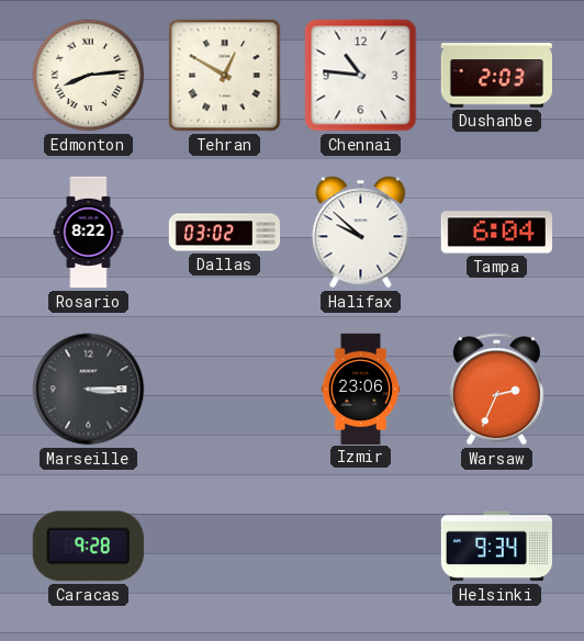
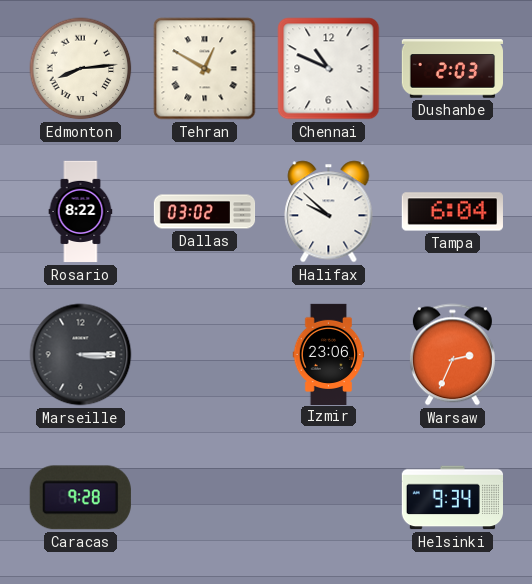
Chennai: 10:46 -> 10:49
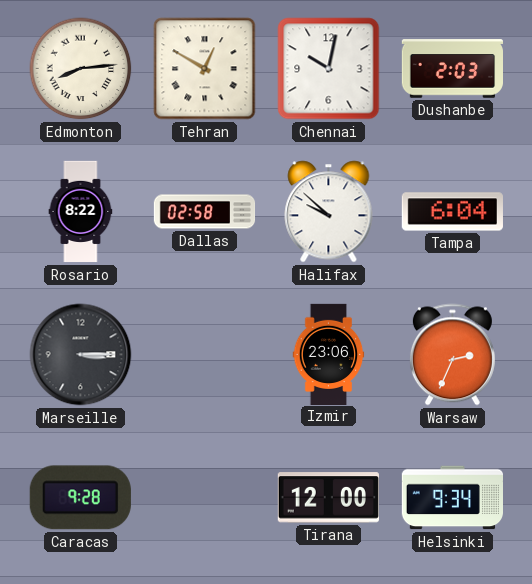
Chennai: 10:49 -> 10:02
Dallas: 03:02 -> 02:58
Tirana: none -> 12:00
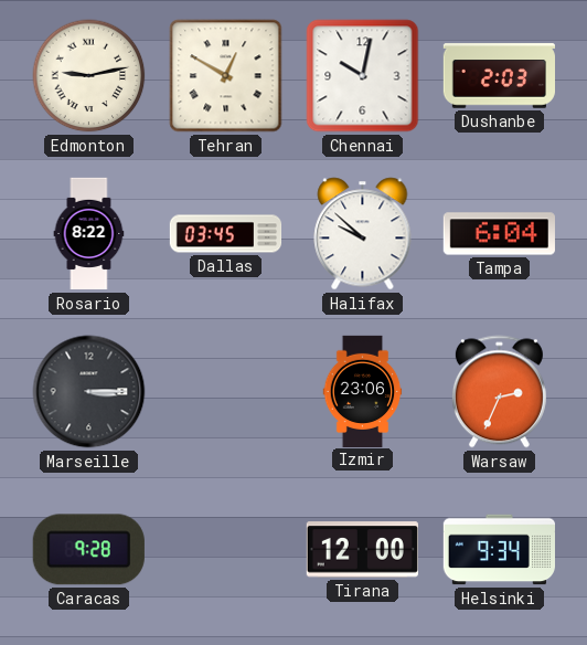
Edmonton: 8:14 -> 9:13
Dallas: 02:58 -> 03:45
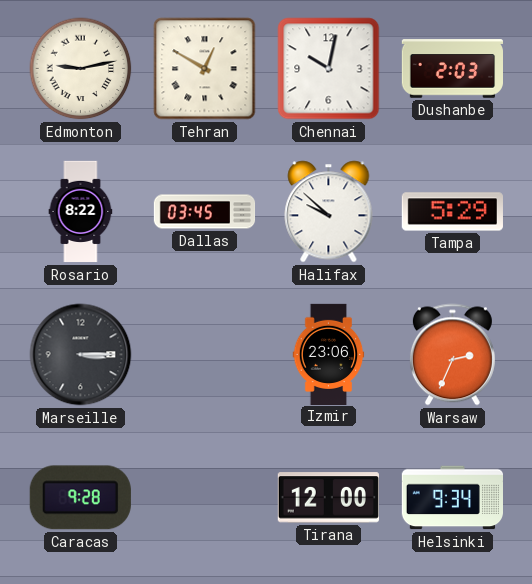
Tampa: 6:04 -> 5:29
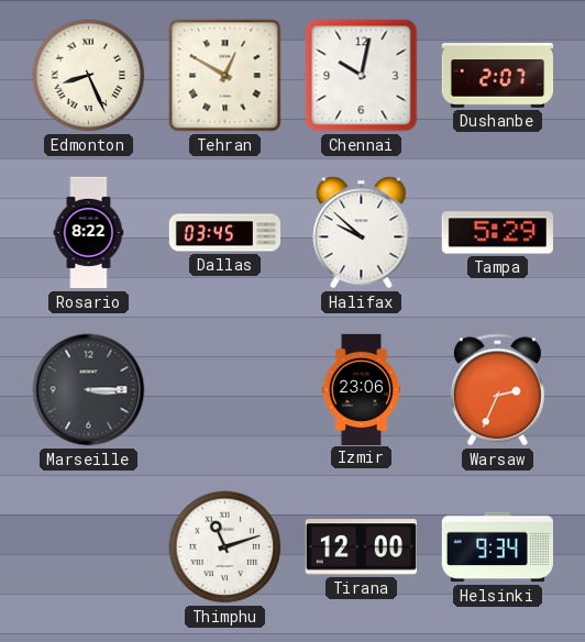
Edmonton: 9:13 -> 8:26
Dushanbe: 2:03 -> 2:07
Caracas: 9:28 -> none
Thimphu: none -> 11:12
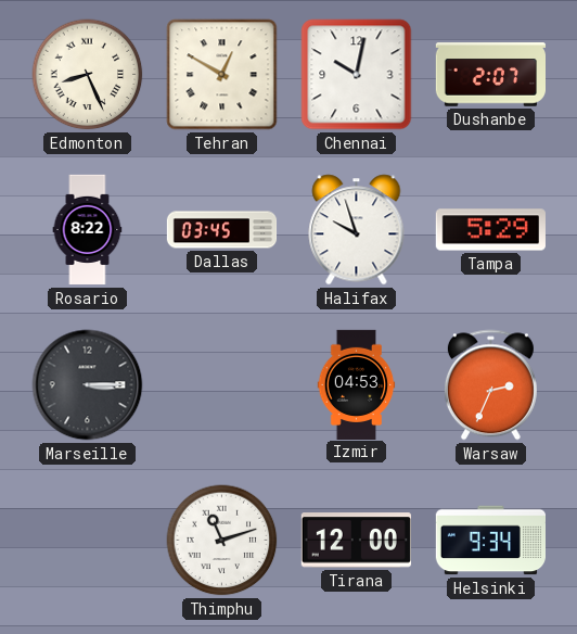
Halifax: 9:52 -> 9:57
Izmir: 23:06 -> 04:53
